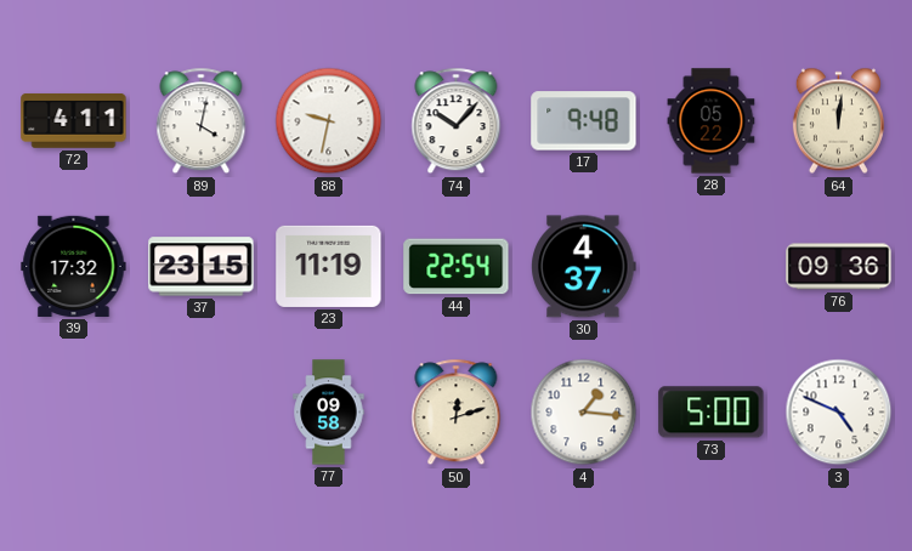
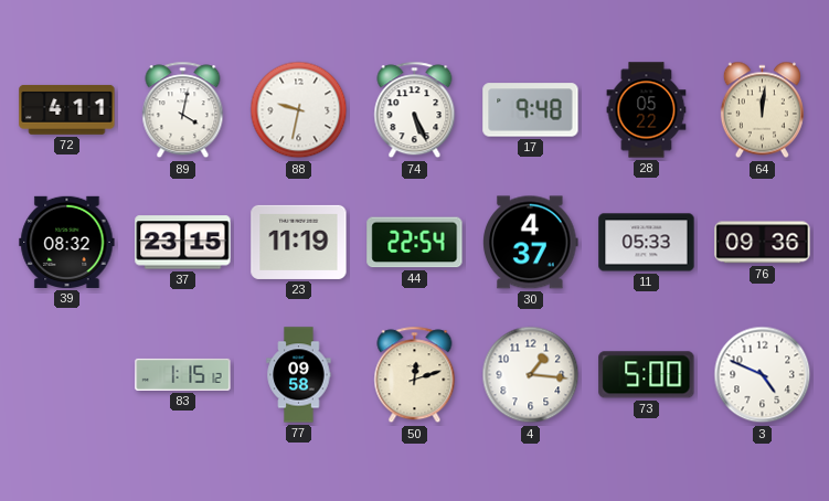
74: 10:07 -> 5:26
39: 17:32 -> 08:32
11: none -> 05:33
83: none -> 1:15
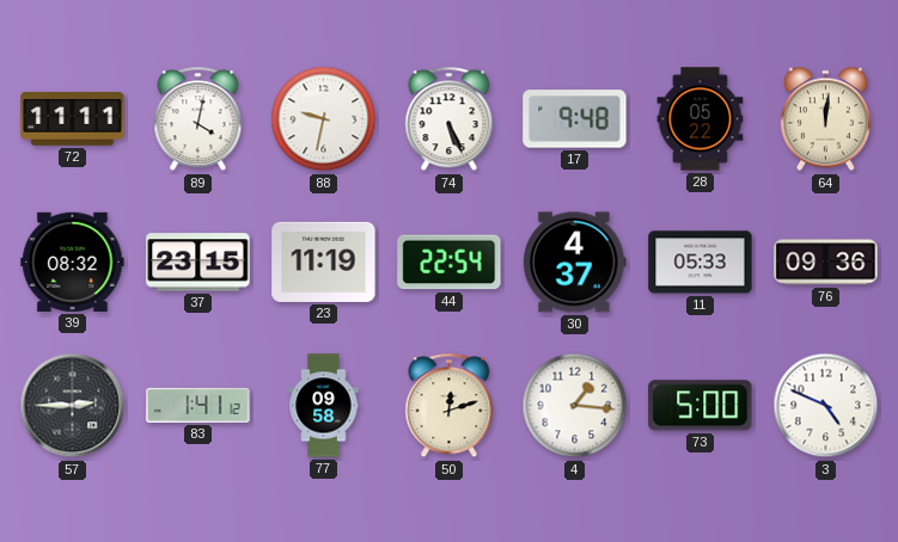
72: 4:11 -> 11:11
57: none -> 2:45
83: 1:15 -> 1:41
